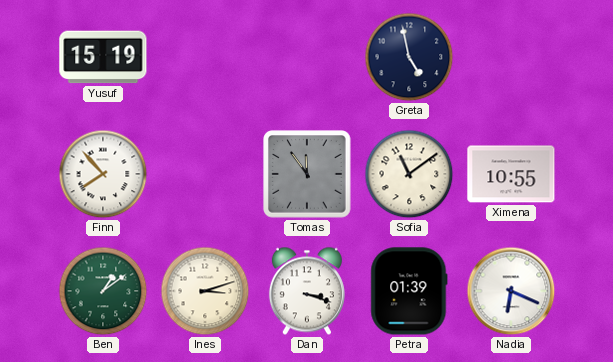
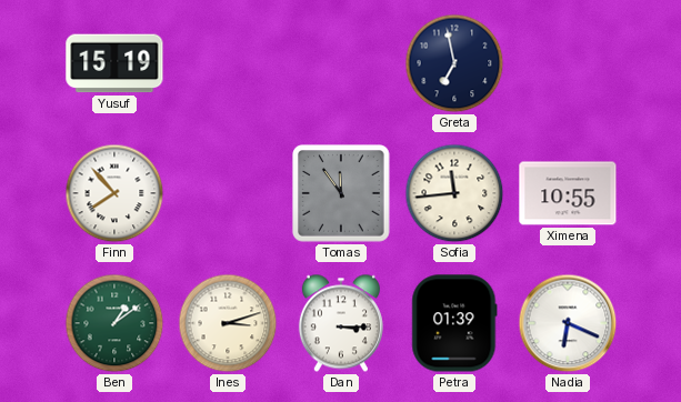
Greta: 4:58 -> 6:58
Sofia: 11:09 -> 11:44
Dan: 3:18 -> 3:15
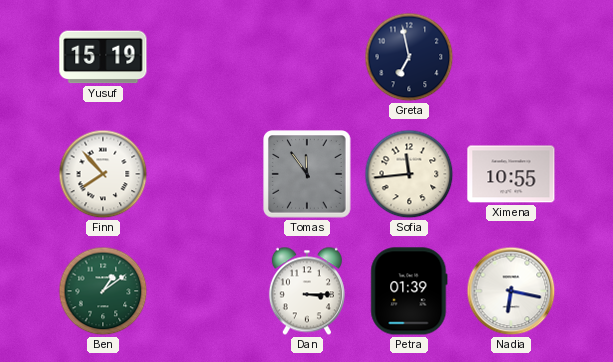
Ines: 3:12 -> none
Nadia: 6:19 -> 6:17
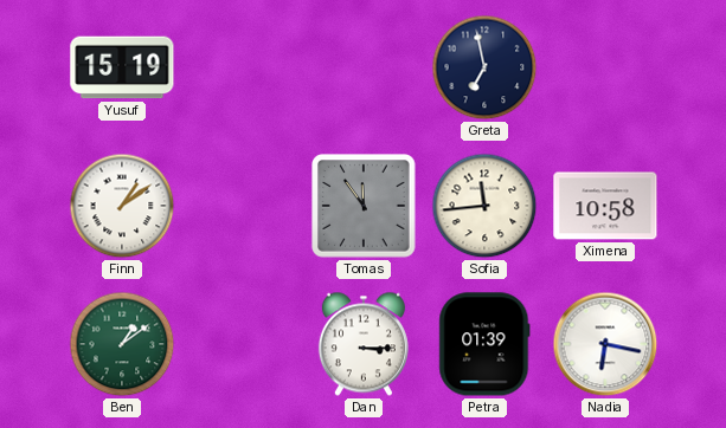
Finn: 7:53 -> 1:09
Ximena: 10:55 -> 10:58
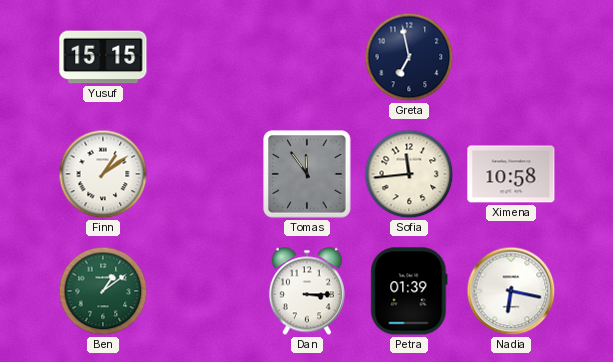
Yusuf: 15:19 -> 15:15
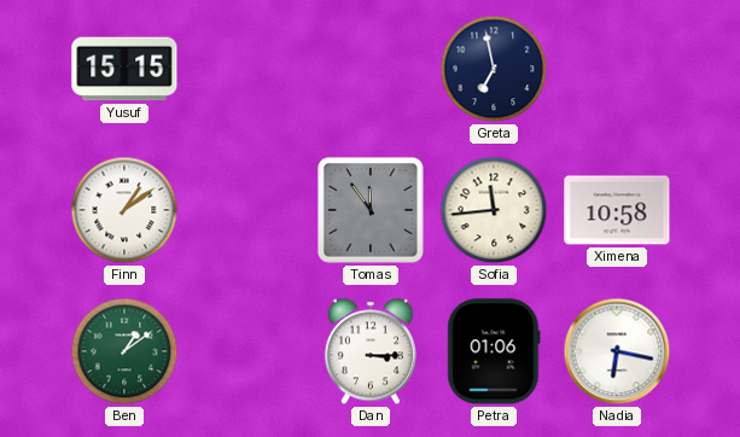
Petra: 01:39 -> 01:06
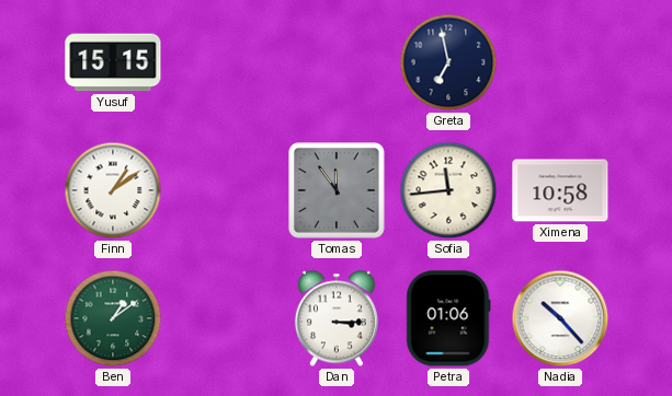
Nadia: 6:17 -> 10:23
